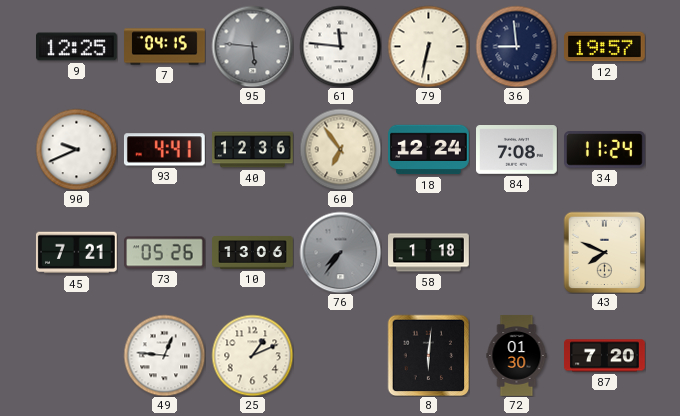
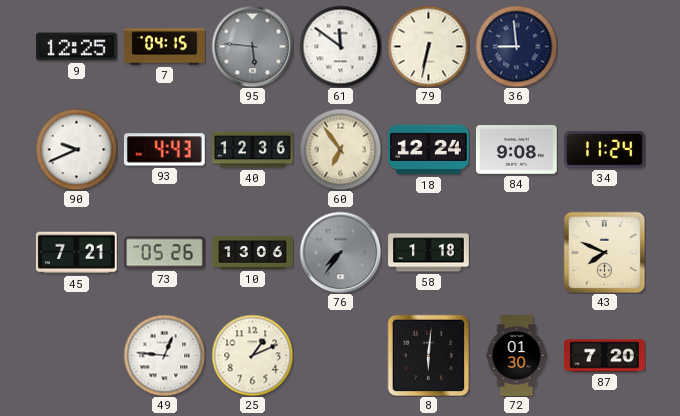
61: 11:46 -> 11:51
12: 19:57 -> none
93: 4:41 -> 4:43
84: 7:08 -> 9:08
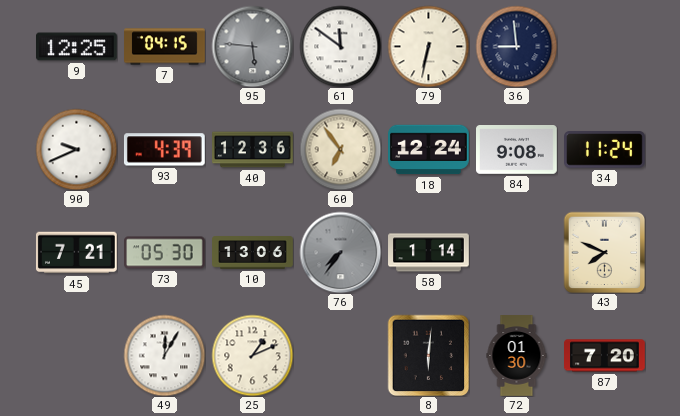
93: 4:43 -> 4:39
73: 05:26 -> 05:30
58: 1:18 -> 1:14
49: 12:46 -> 12:05
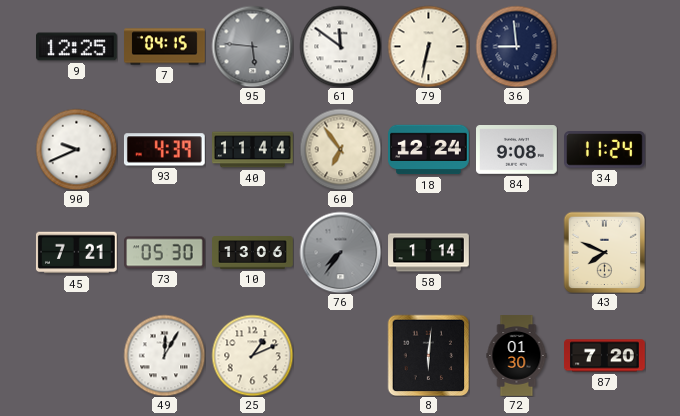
40: 12:36 -> 11:44
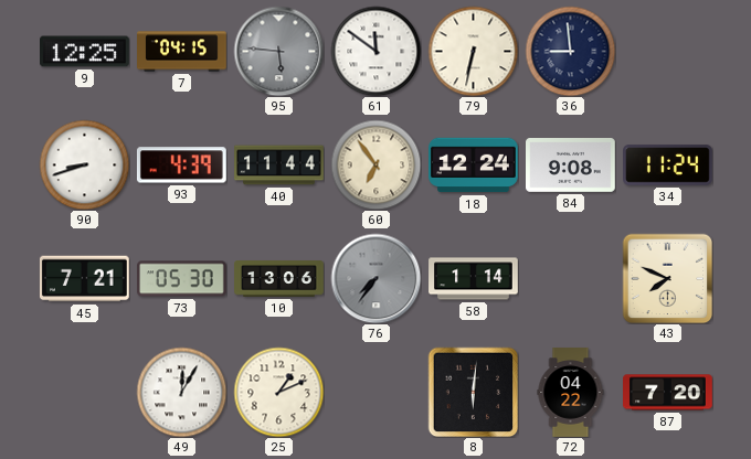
90: 9:41 -> 8:42
72: 01:30 -> 04:22
